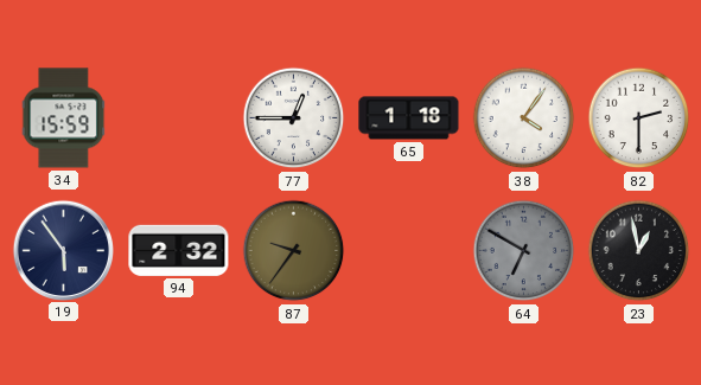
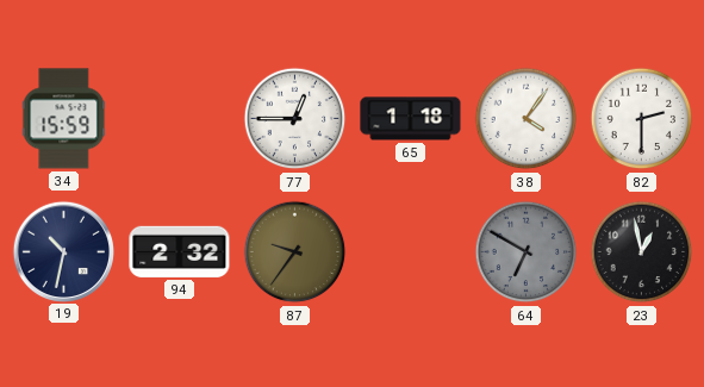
19: 5:54 -> 10:32
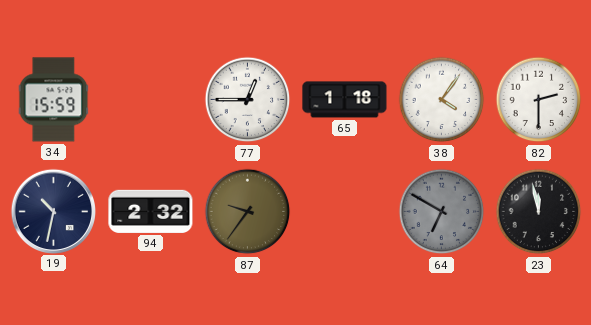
23: 12:58 -> 11:58
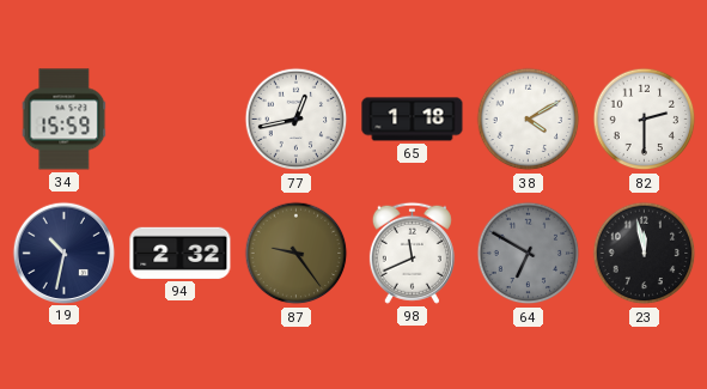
77: 12:45 -> 12:43
38: 4:06 -> 4:10
87: 9:36 -> 9:24
98: none -> 11:41
